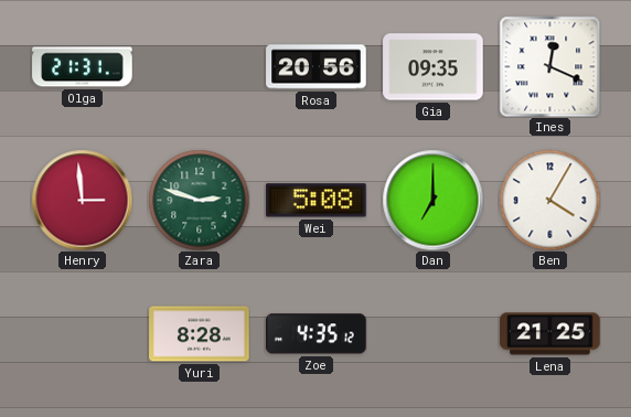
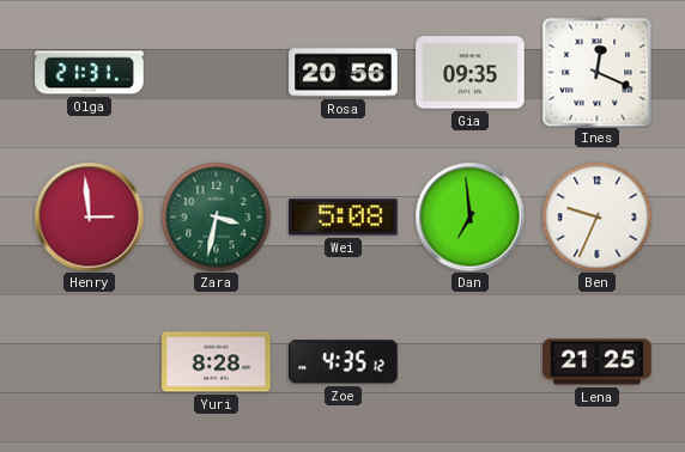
Zara: 2:48 -> 3:32
Dan: 7:00 -> 6:59
Ben: 4:05 -> 9:34
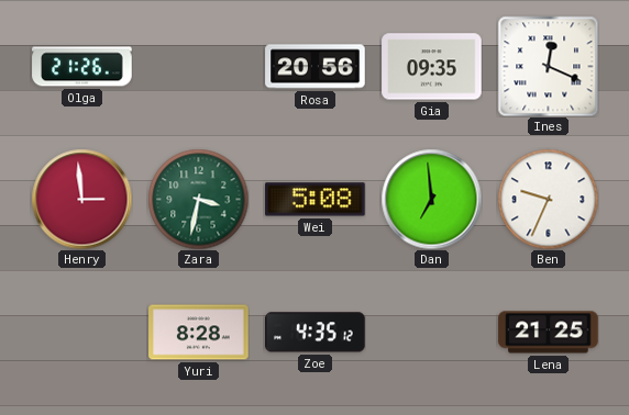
Olga: 21:31 -> 21:26
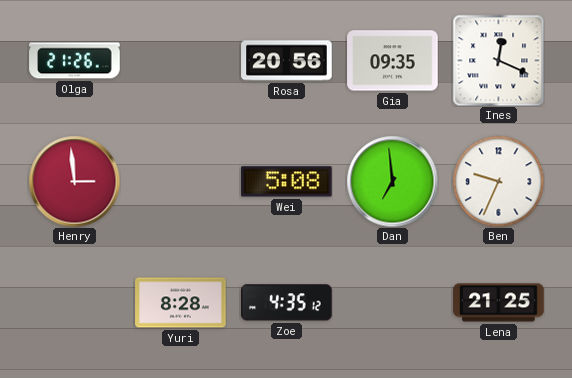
Zara: 3:32 -> none
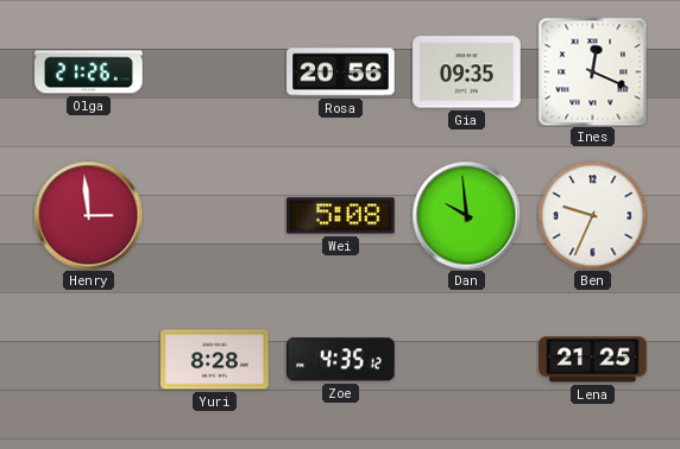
Dan: 6:59 -> 9:59
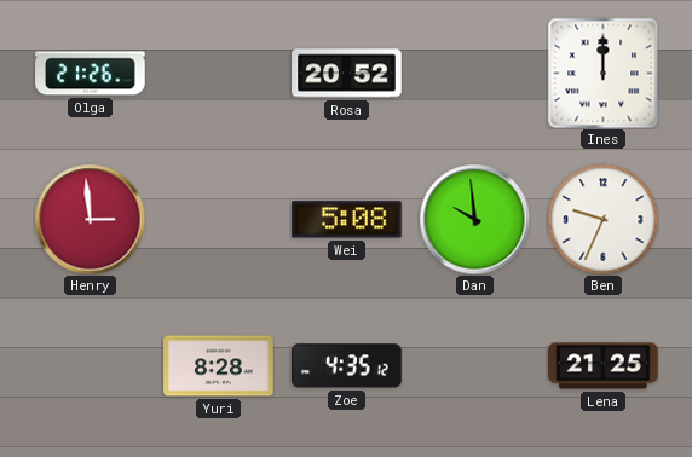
Rosa: 20:56 -> 20:52
Gia: 09:35 -> none
Ines: 12:19 -> 12:00
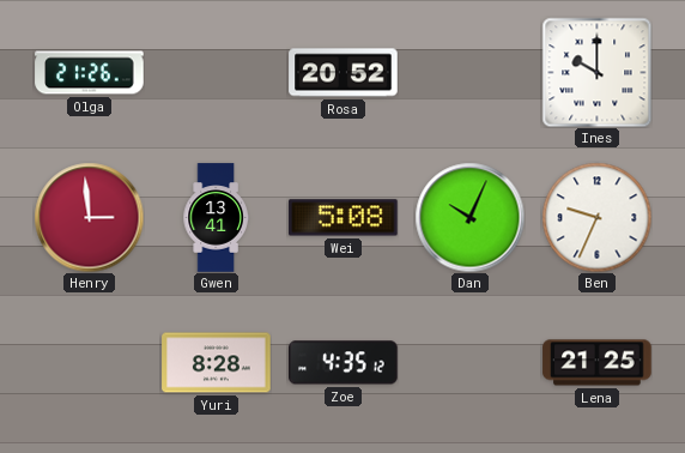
Ines: 12:00 -> 10:00
Gwen: none -> 13:41
Dan: 9:59 -> 10:04
